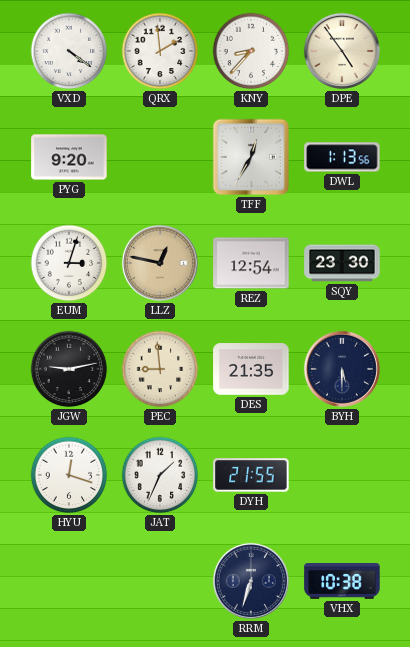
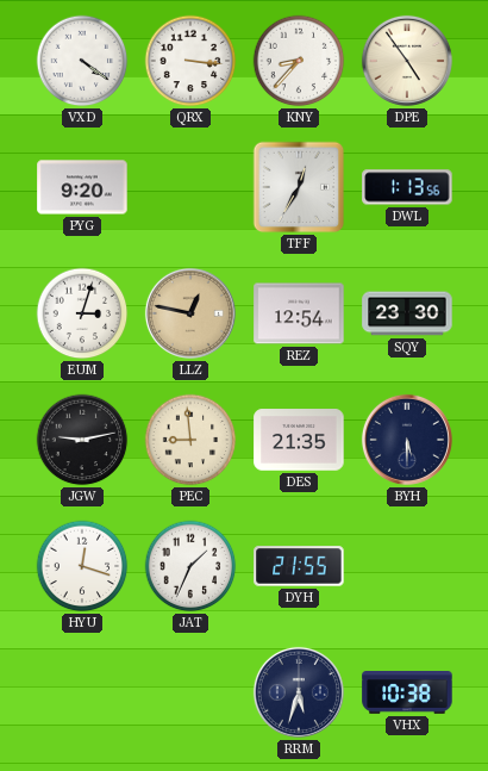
QRX: 1:59 -> 3:16
RRM: 6:33 -> 5:33
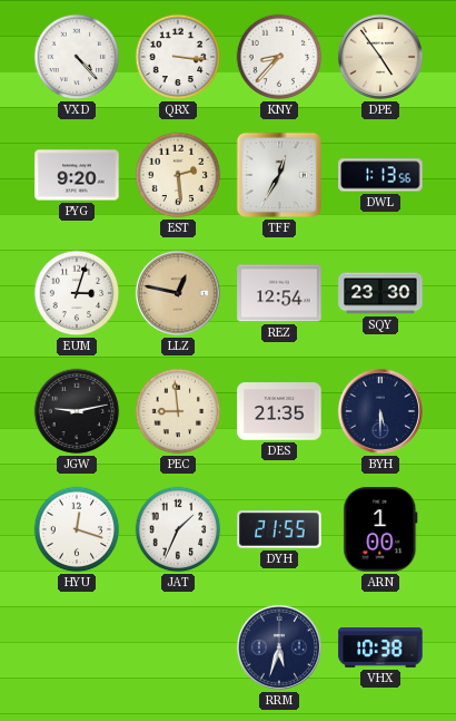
VXD: 4:21 -> 4:23
EST: none -> 2:29
ARN: none -> 1:00
